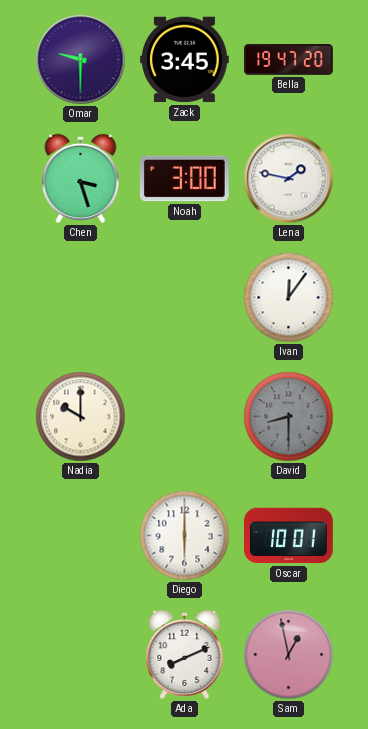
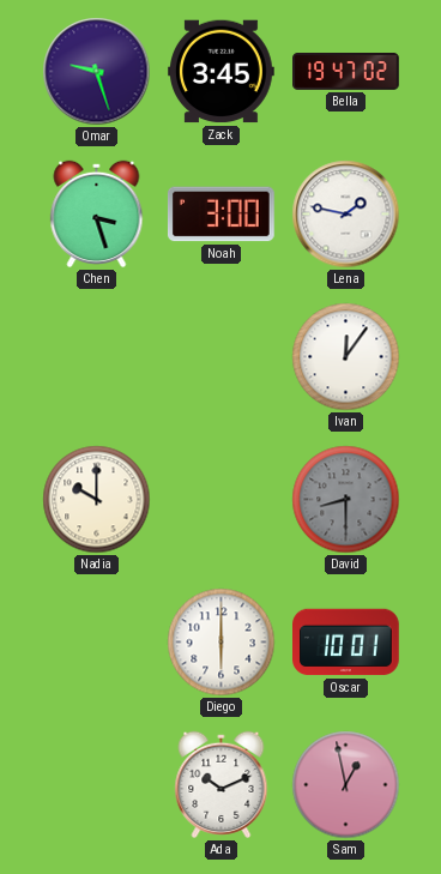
Omar: 9:30 -> 9:27
Bella: 19:47:20 -> 19:47:02
Ada: 8:11 -> 10:11
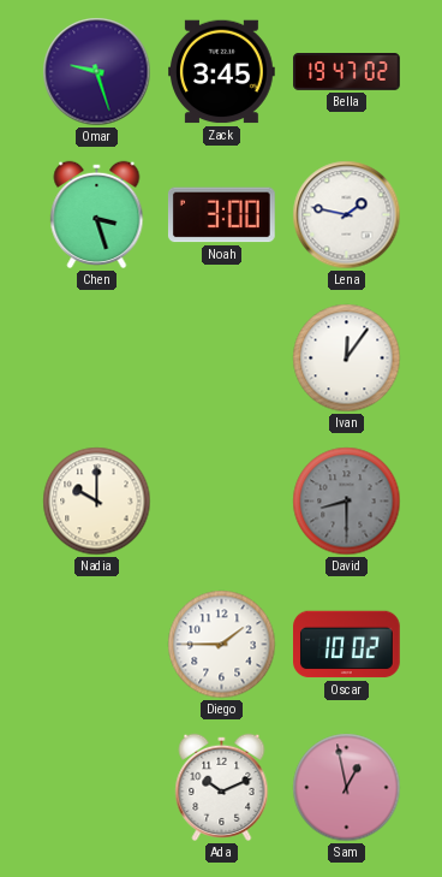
Diego: 6:00 -> 1:45
Oscar: 10:01 -> 10:02
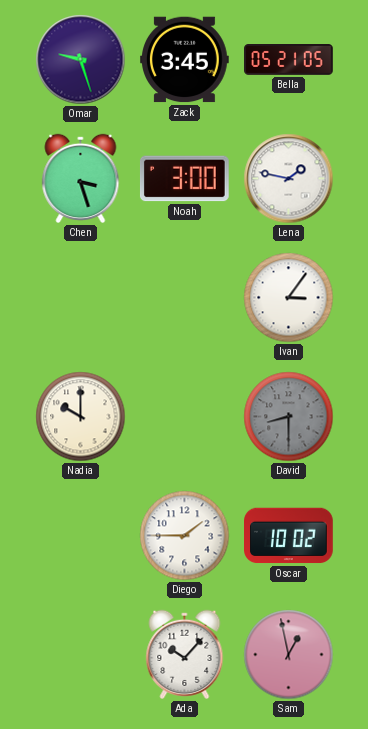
Bella: 19:47 -> 05:21
Ivan: 12:06 -> 3:06
Ada: 10:11 -> 10:07
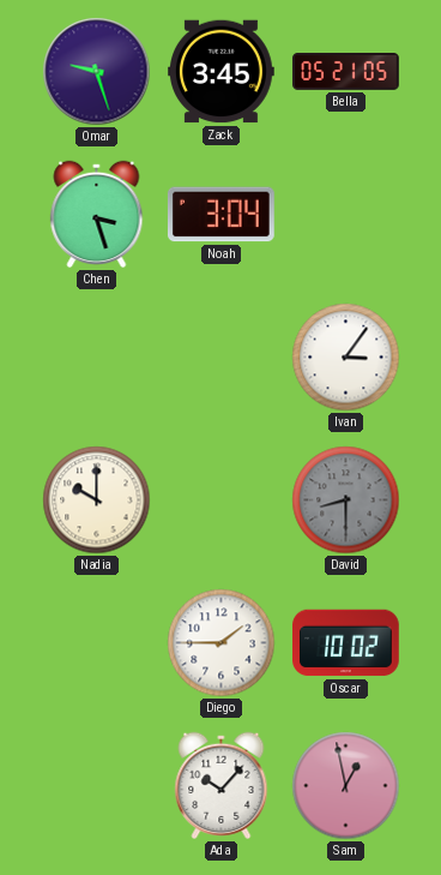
Noah: 3:00 -> 3:04
Lena: 1:47 -> none
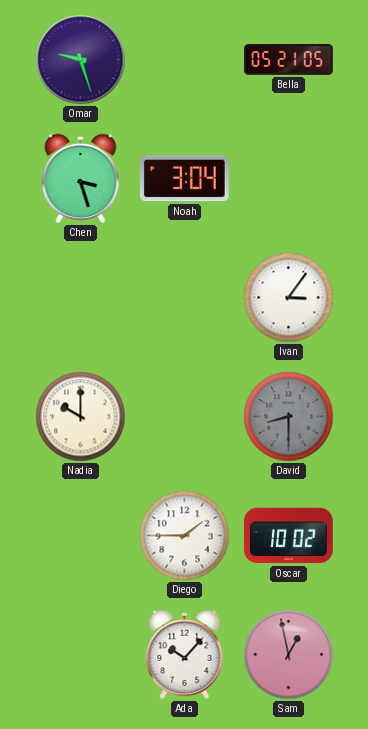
Zack: 3:45 -> none
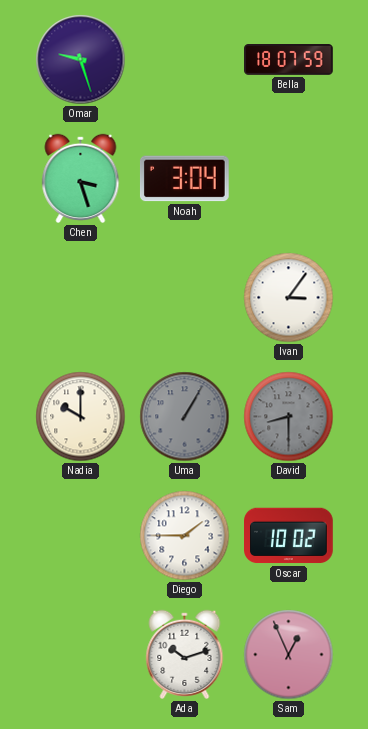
Bella: 05:21 -> 18:07
Uma: none -> 1:05
Ada: 10:07 -> 10:12
Sam: 12:58 -> 12:56
